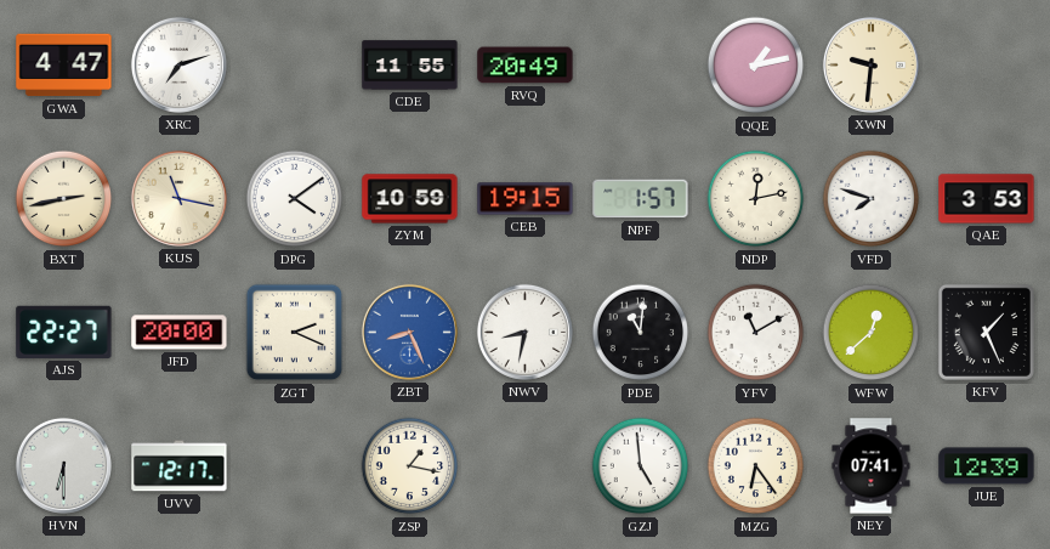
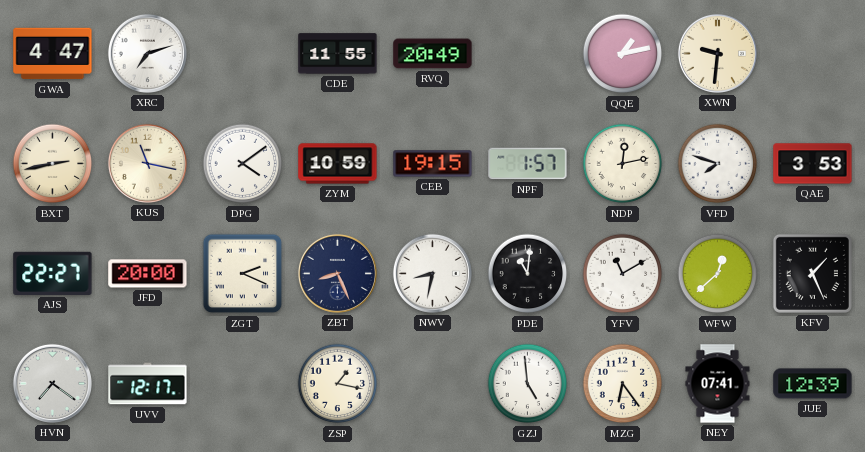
ZBT dial: blue -> navy
HVN: 6:30 -> 7:21
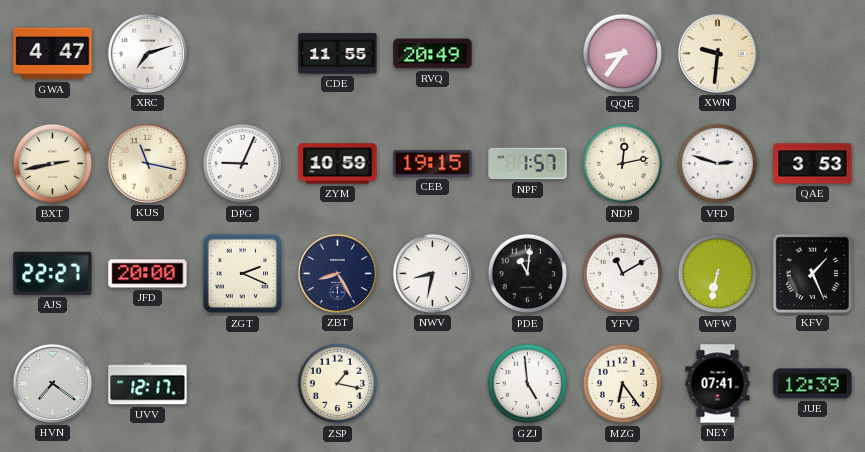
QQE: 1:13 -> 8:36
DPG: 4:09 -> 9:04
VFD: 7:48 -> 2:48
ZBT: 8:26 -> 8:25
WFW: 12:38 -> 6:32
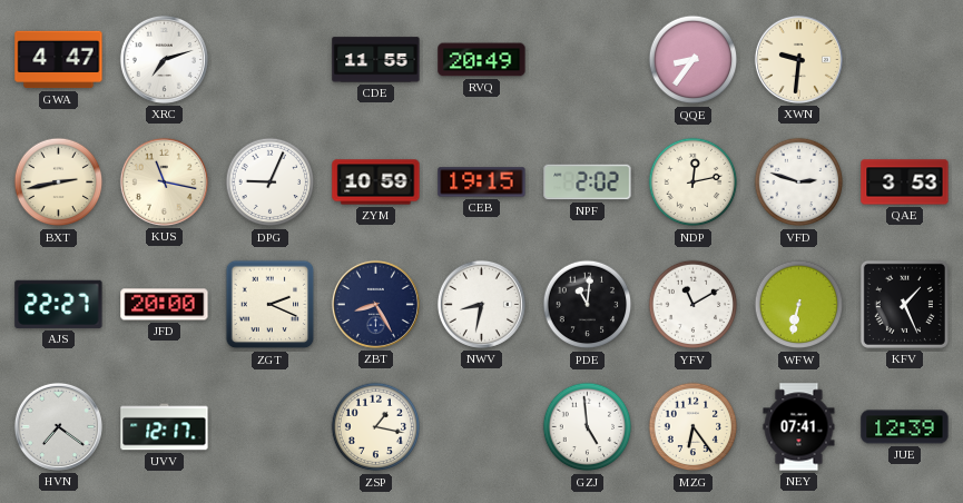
NPF: 1:57 -> 2:02
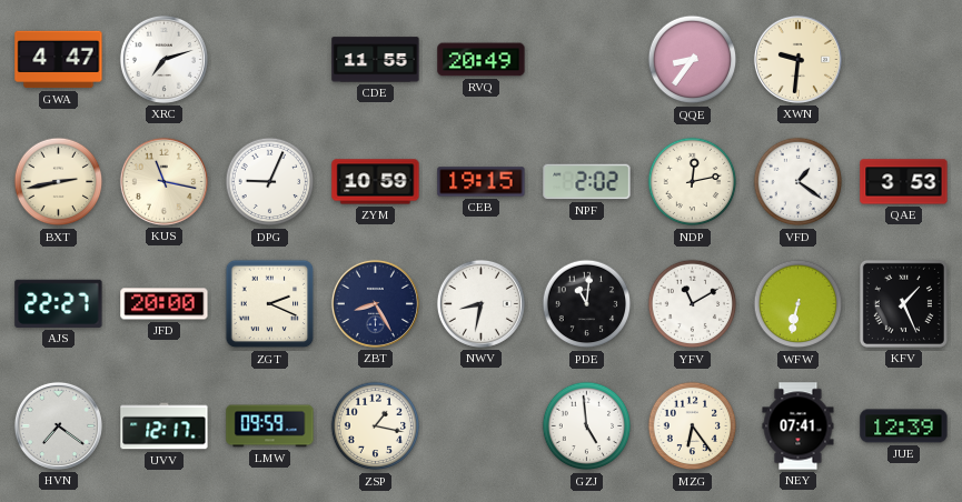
VFD: 2:48 -> 1:21
LMW: none -> 09:59
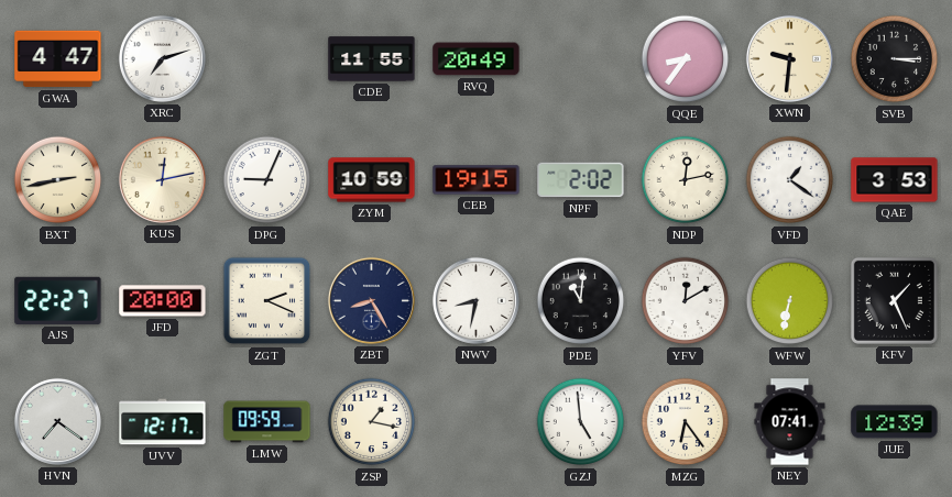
SVB: none -> 3:15
KUS: 11:17 -> 12:13
YFV: 11:10 -> 12:10
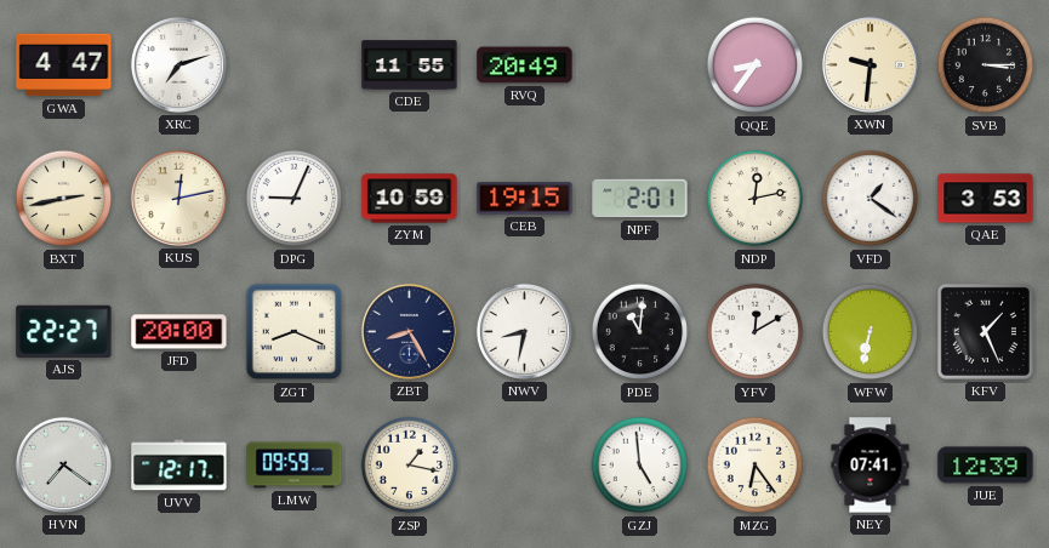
NPF: 2:02 -> 2:01
ZGT: 2:19 -> 8:19
